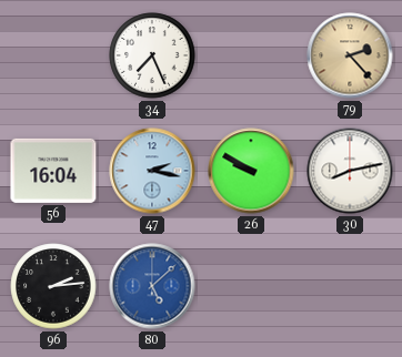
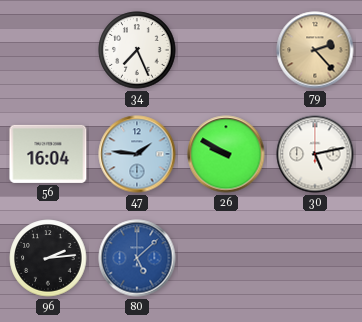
47: 2:17 -> 1:46
30: 8:13 -> 5:13
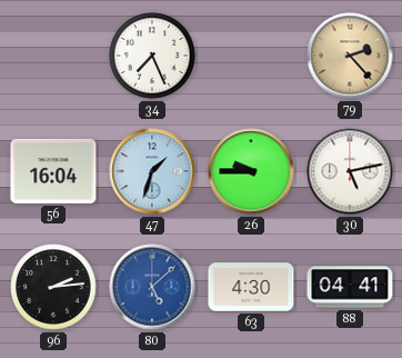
47: 1:46 -> 1:33
26: 9:50 -> 9:45
63: none -> 4:30
88: none -> 04:41
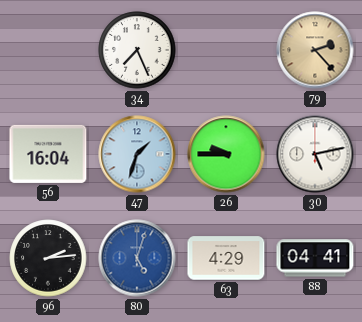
80: 5:08 -> 5:03
63: 4:30 -> 4:29
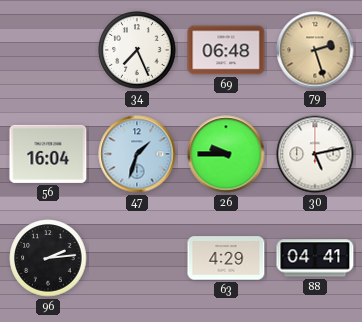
69: none -> 06:48
79: 2:23 -> 2:27
80: 5:03 -> none
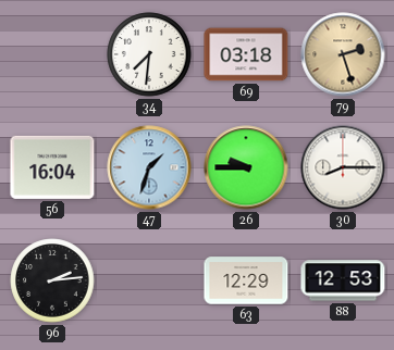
34: 7:26 -> 7:31
69: 06:48 -> 03:18
30: 5:13 -> 8:15
63: 4:29 -> 12:29
88: 04:41 -> 12:53
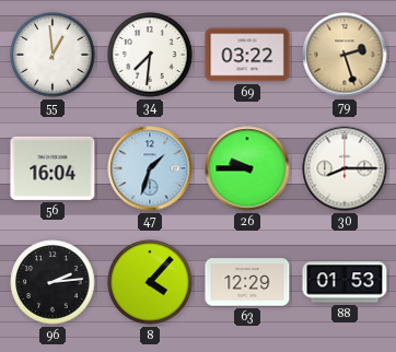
55: none -> 12:59
69: 03:18 -> 03:22
8: none -> 4:07
88: 12:53 -> 01:53
